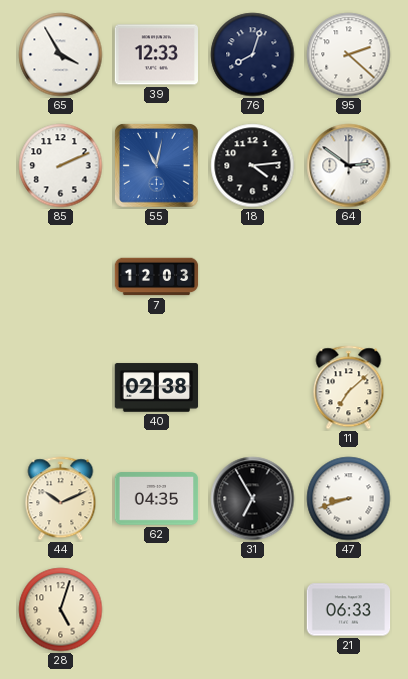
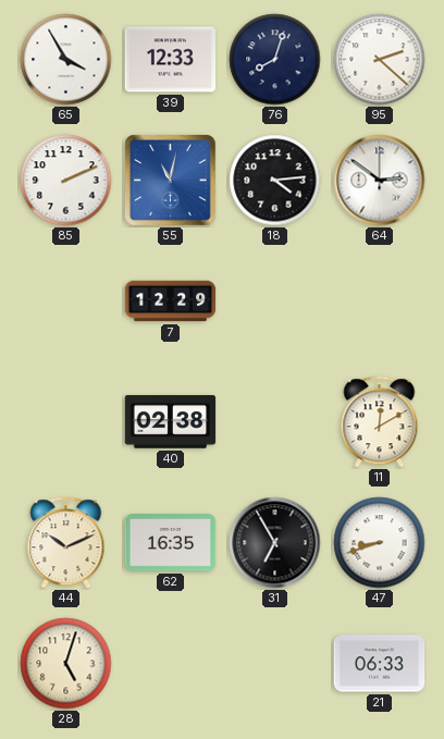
7: 12:03 -> 12:29
11: 7:08 -> 12:10
62: 04:35 -> 16:35
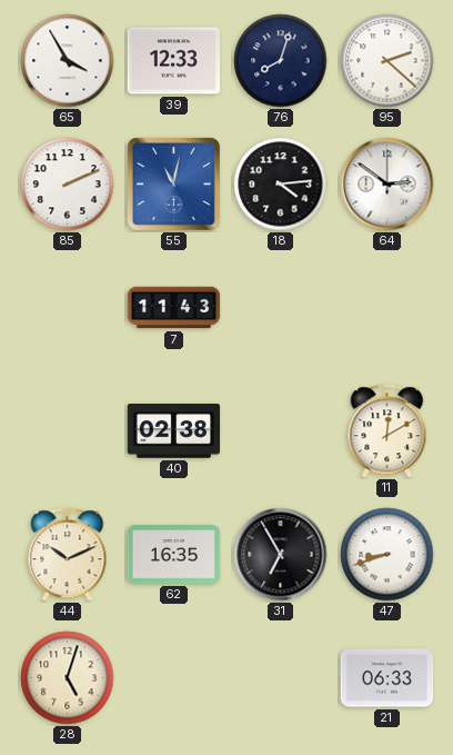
7: 12:29 -> 11:43
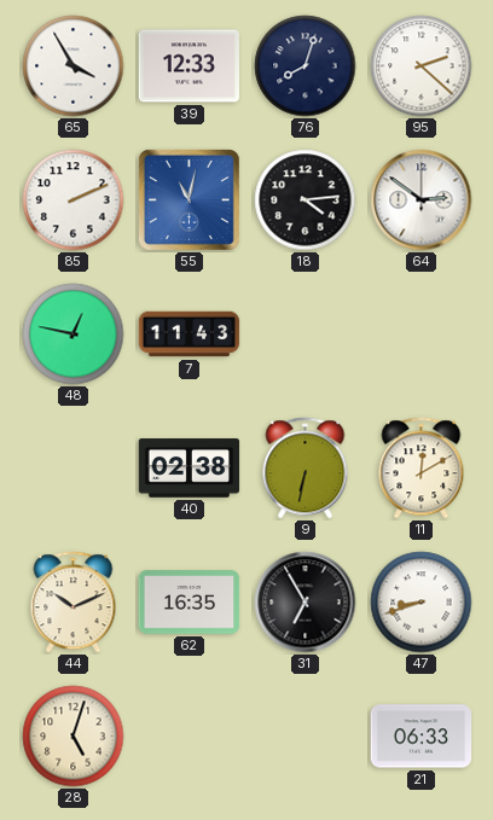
48: none -> 12:47
9: none -> 6:32
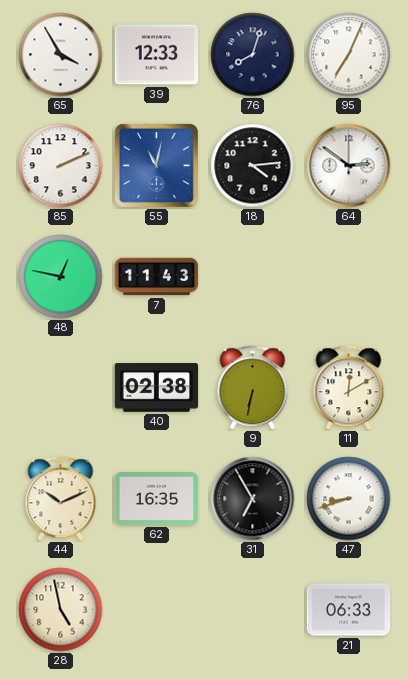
95: 2:22 -> 7:04
28: 5:03 -> 4:58
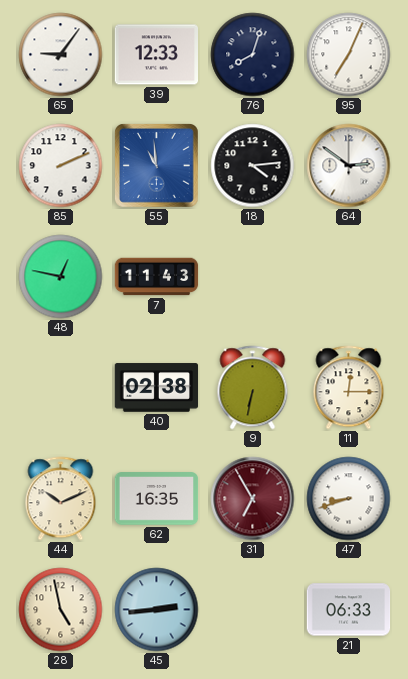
65: 3:55 -> 9:06
55: 11:02 -> 10:59
11: 12:10 -> 12:15
31 dial: black -> burgundy
45: none -> 2:44
